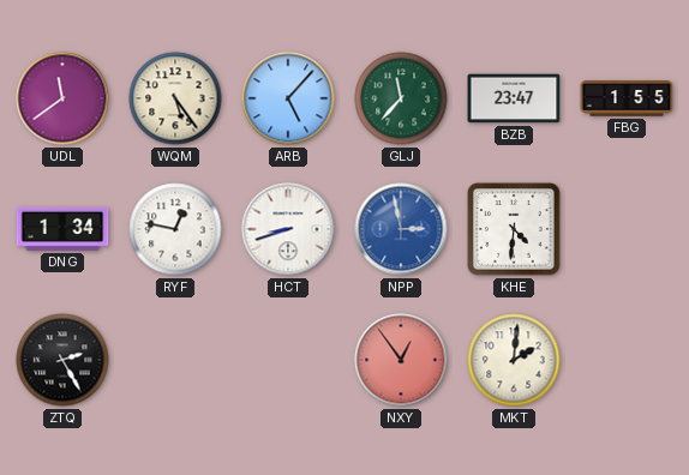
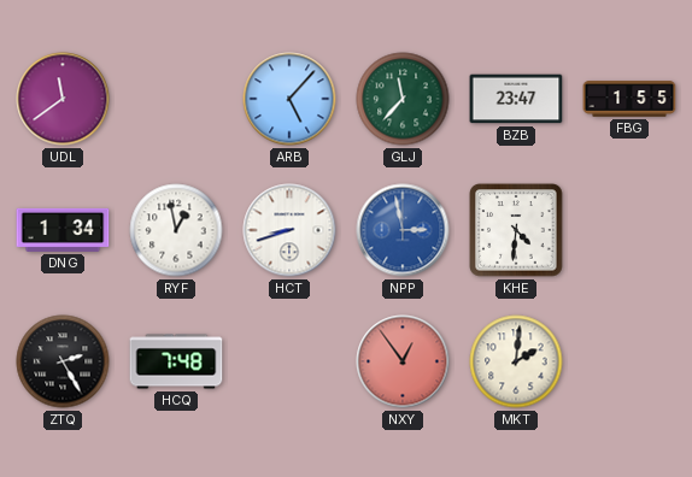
WQM: 5:24 -> none
RYF: 12:47 -> 12:58
HCQ: none -> 7:48
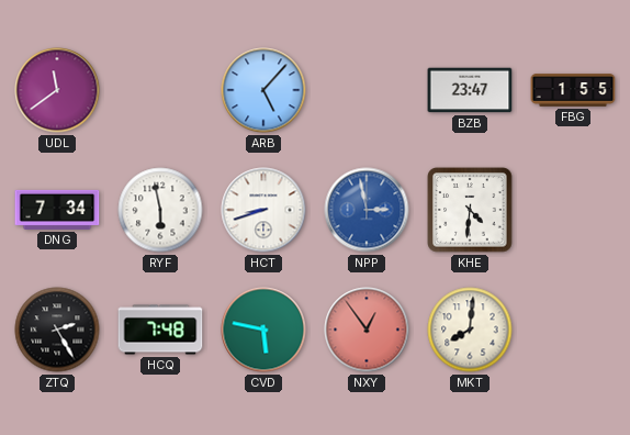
GLJ: 11:37 -> none
DNG: 1:34 -> 7:34
RYF: 12:58 -> 5:58
CVD: none -> 5:47
MKT: 2:01 -> 8:01
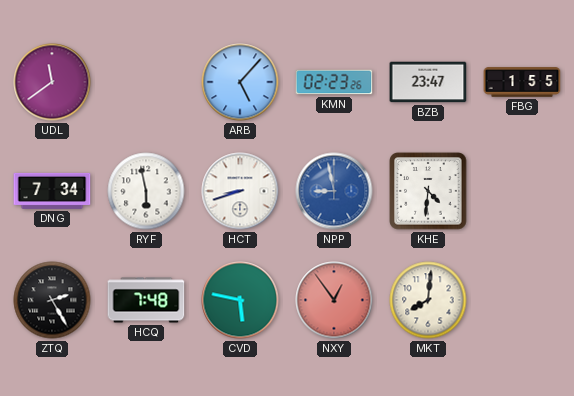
KMN: none -> 02:23
NPP: 2:58 -> 8:58
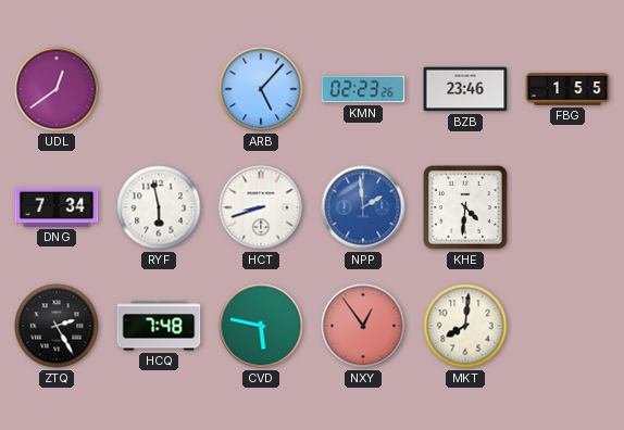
UDL: 11:39 -> 12:39
BZB: 23:47 -> 23:46
NPP: 8:58 -> 1:59
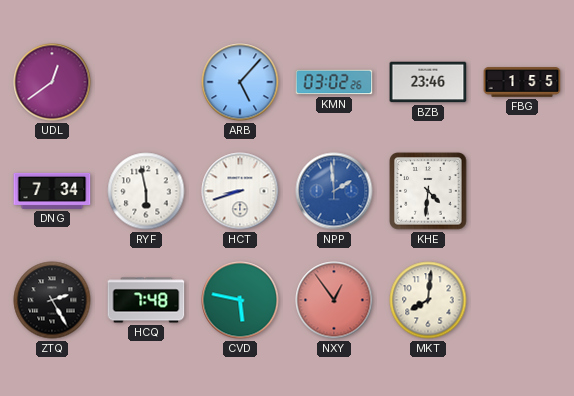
KMN: 02:23 -> 03:02
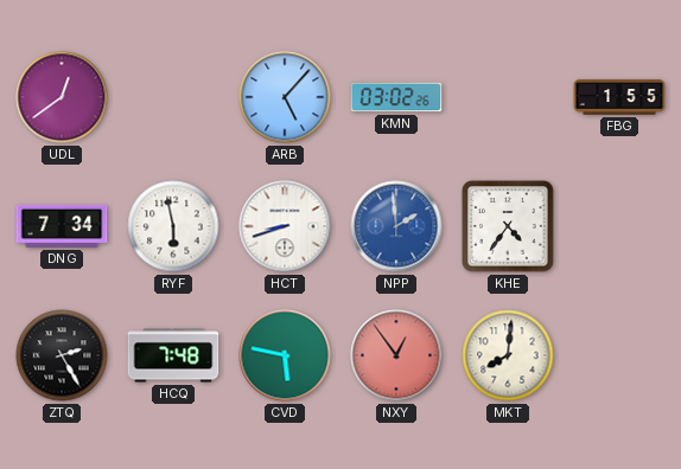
BZB: 23:46 -> none
KHE: 4:31 -> 4:36
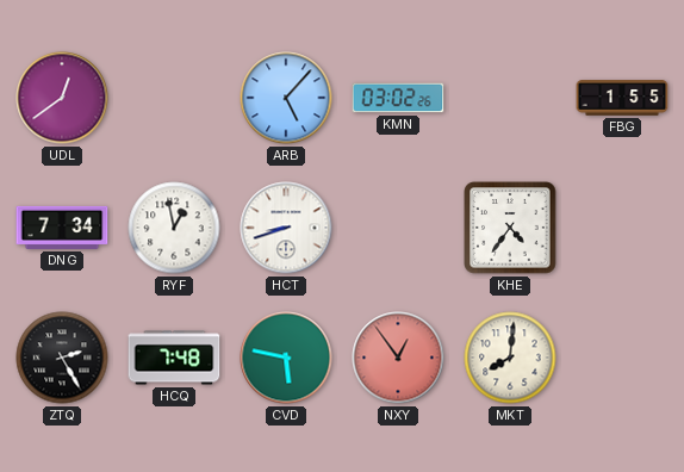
RYF: 5:58 -> 12:58
NPP: 1:59 -> none
